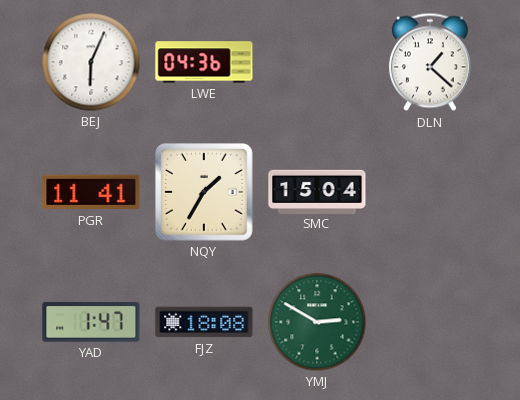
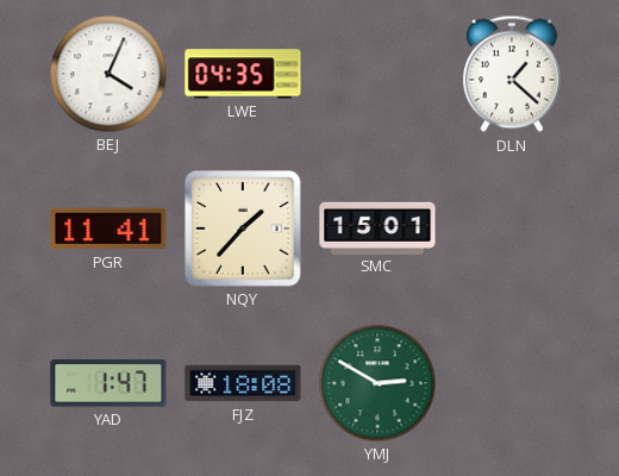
BEJ: 6:04 -> 4:04
LWE: 04:36 -> 04:35
NQY: 1:35 -> 1:37
SMC: 15:04 -> 15:01
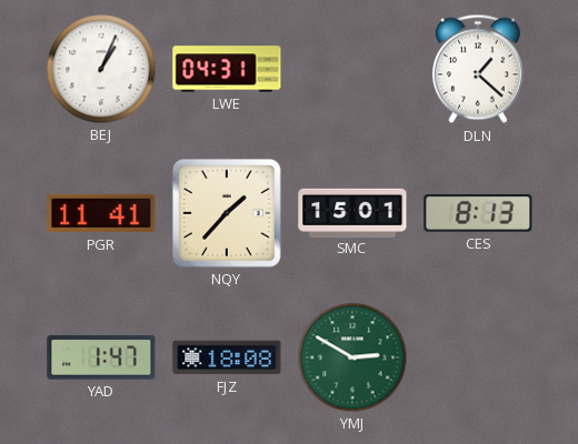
BEJ: 4:04 -> 1:04
LWE: 04:35 -> 04:31
CES: none -> 8:13
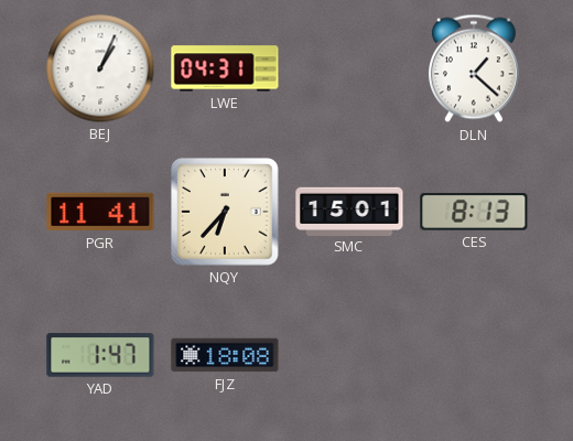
NQY: 1:37 -> 6:37
YMJ: 2:50 -> none
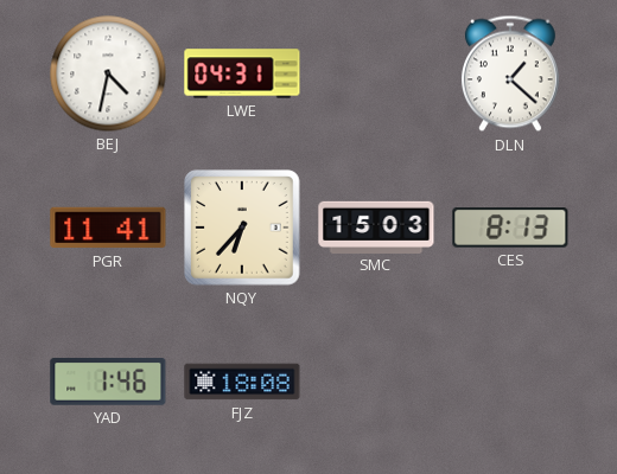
BEJ: 1:04 -> 4:32
SMC: 15:01 -> 15:03
YAD: 1:47 -> 1:46
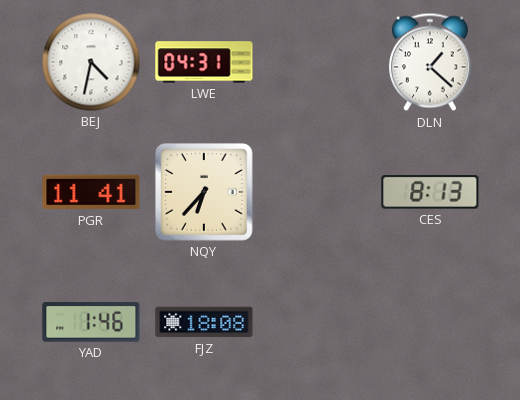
SMC: 15:03 -> none
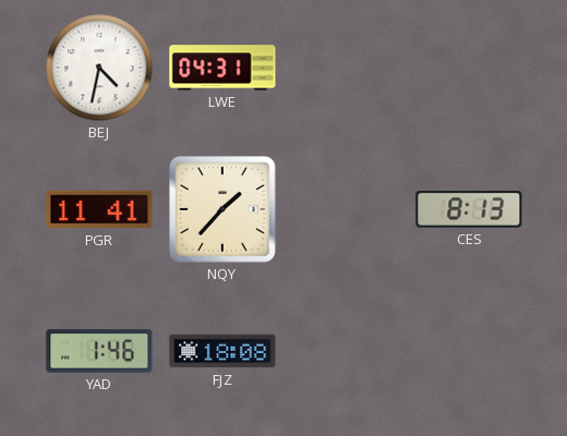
DLN: 1:22 -> none
NQY: 6:37 -> 1:37
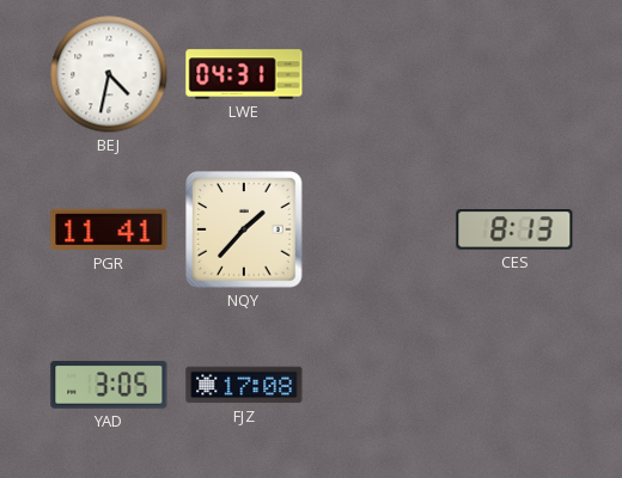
YAD: 1:46 -> 3:05
FJZ: 18:08 -> 17:08
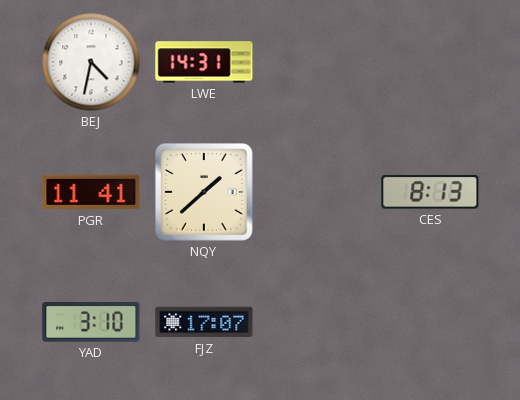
LWE: 04:31 -> 14:31
NQY: 1:37 -> 1:38
YAD: 3:05 -> 3:10
FJZ: 17:08 -> 17:07
